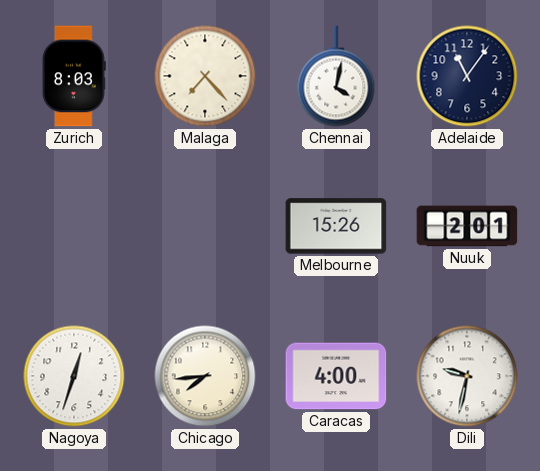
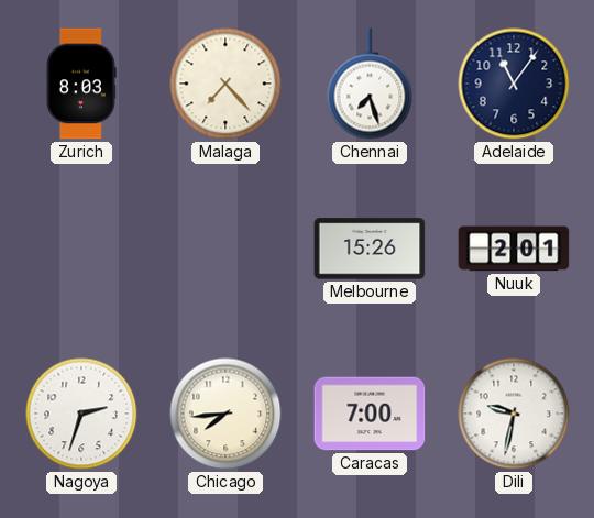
Chennai: 4:02 -> 7:27
Nagoya: 12:33 -> 2:33
Caracas: 4:00 -> 7:00
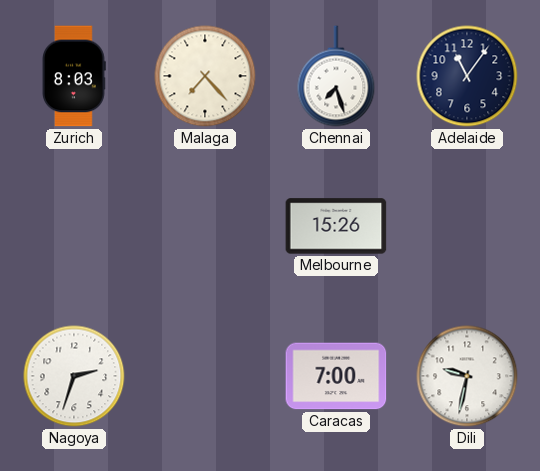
Nuuk: 2:01 -> none
Chicago: 7:44 -> none
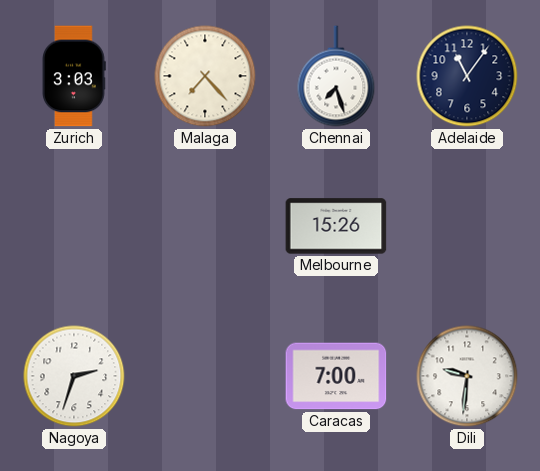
Zurich: 8:03 -> 3:03
Dili: 9:32 -> 9:31
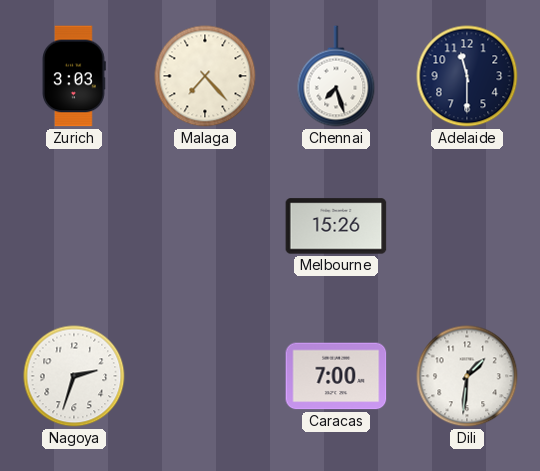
Adelaide: 11:06 -> 11:30
Dili: 9:31 -> 1:31
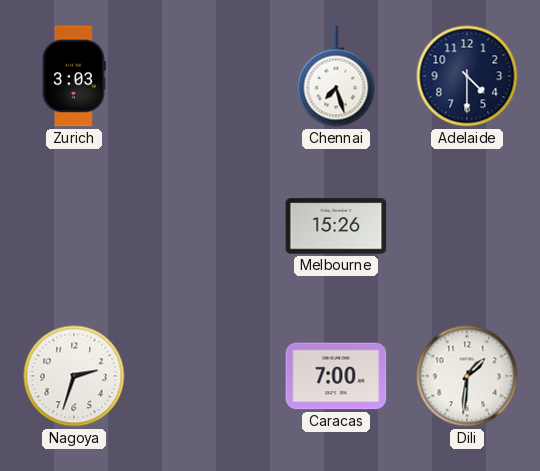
Malaga: 7:23 -> none
Adelaide: 11:30 -> 4:30
